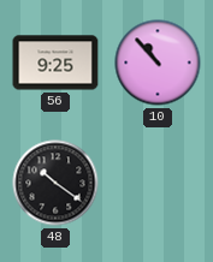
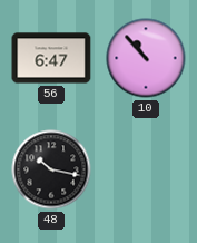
56: 9:25 -> 6:47
48: 10:21 -> 10:17
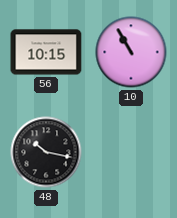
56: 6:47 -> 10:15
10: 10:53 -> 10:55
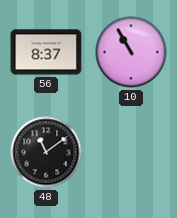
56: 10:15 -> 8:37
48: 10:17 -> 11:09
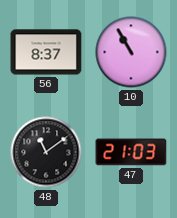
47: none -> 21:03
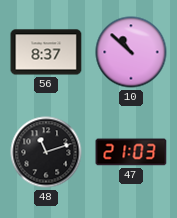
10: 10:55 -> 10:52
48: 11:09 -> 11:12
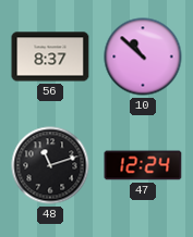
47: 21:03 -> 12:24
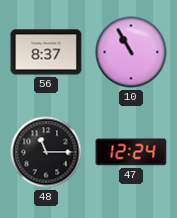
10: 10:52 -> 10:55
48: 11:12 -> 11:15
